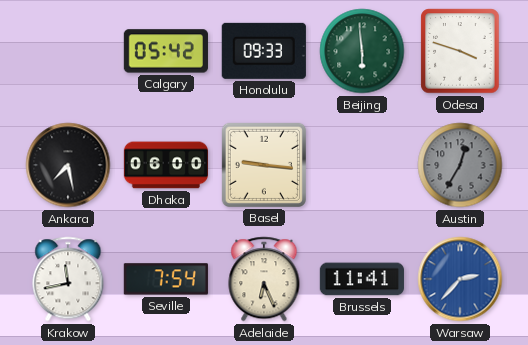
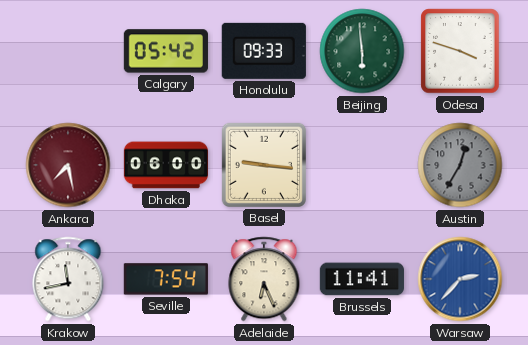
Ankara dial: black -> burgundy
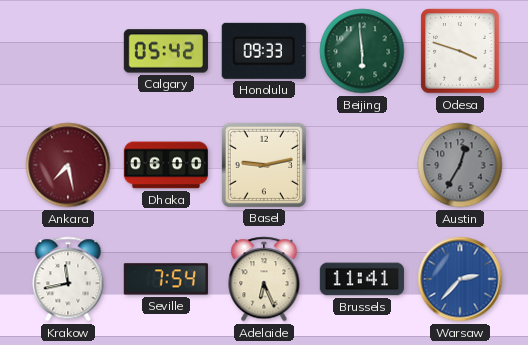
Basel: 9:16 -> 9:13
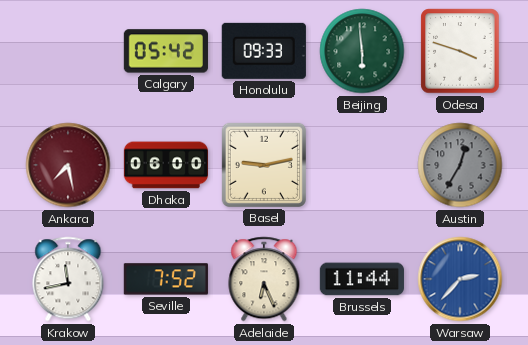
Seville: 7:54 -> 7:52
Brussels: 11:41 -> 11:44
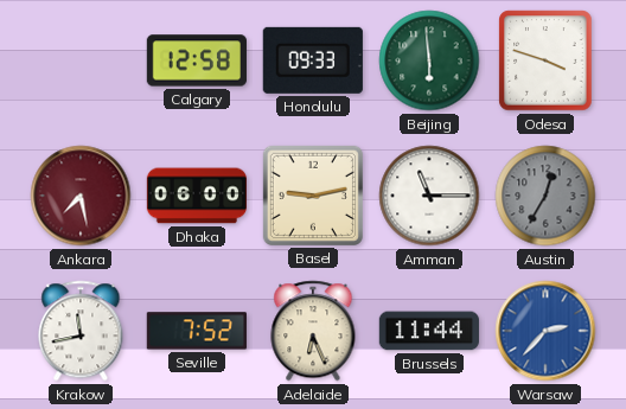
Calgary: 05:42 -> 12:58
Amman: none -> 11:15
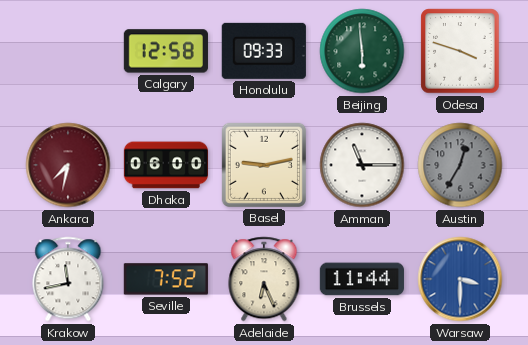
Ankara: 7:28 -> 7:32
Warsaw: 2:37 -> 3:30
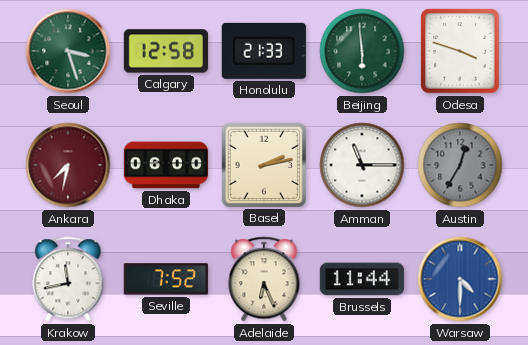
Seoul: none -> 3:27
Honolulu: 09:33 -> 21:33
Basel: 9:13 -> 2:13
Warsaw: 3:30 -> 4:30
